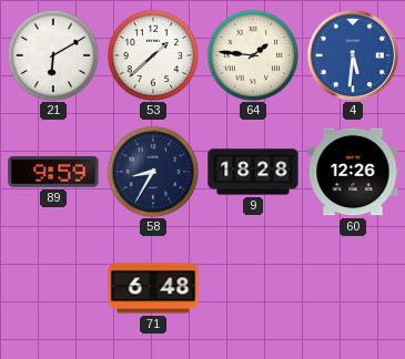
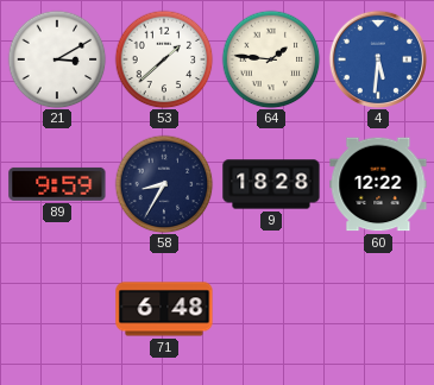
21: 6:10 -> 3:10
60: 12:26 -> 12:22
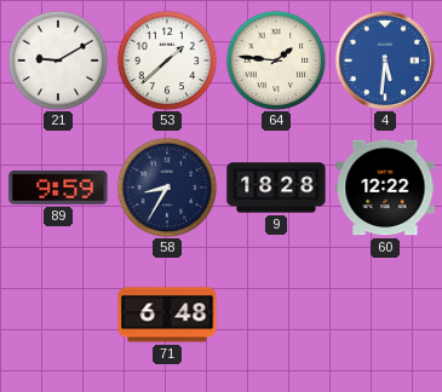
21: 3:10 -> 9:10
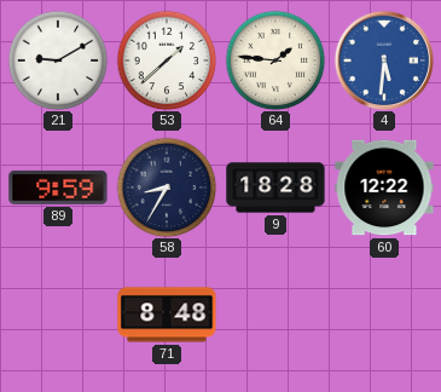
71: 6:48 -> 8:48
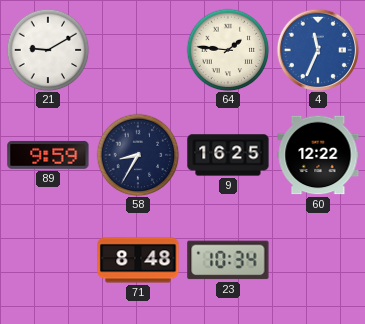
53: 1:38 -> none
4: 5:31 -> 11:34
9: 18:28 -> 16:25
23: none -> 10:34
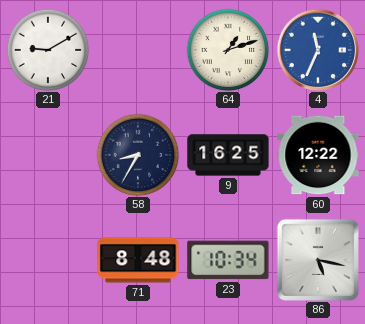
64: 1:46 -> 1:12
89: 9:59 -> none
86: none -> 5:17
